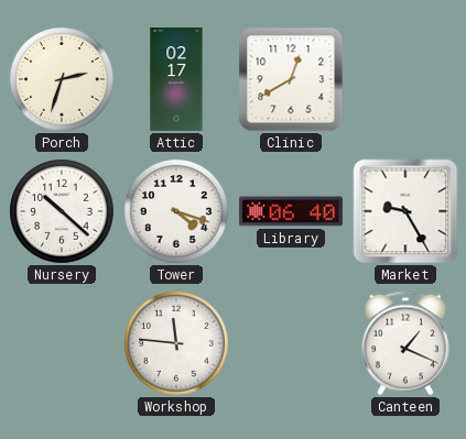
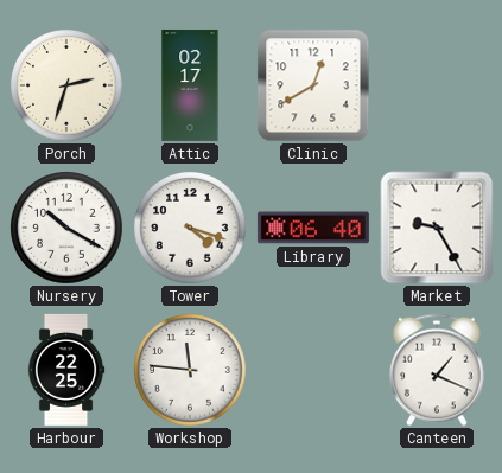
Nursery: 10:22 -> 10:20
Harbour: none -> 22:25
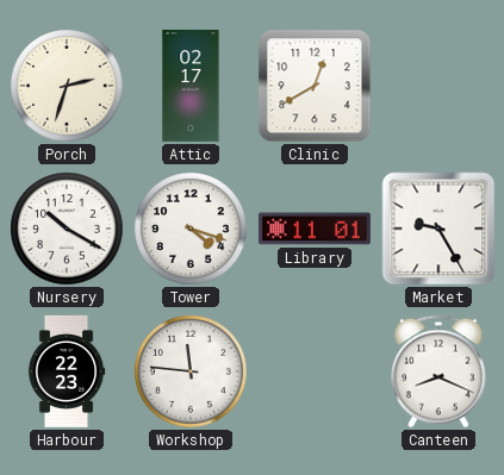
Library: 06:40 -> 11:01
Harbour: 22:25 -> 22:23
Canteen: 1:19 -> 8:19
